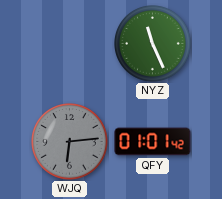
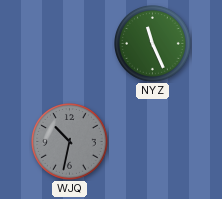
WJQ: 6:14 -> 10:32
QFY: 01:01 -> none
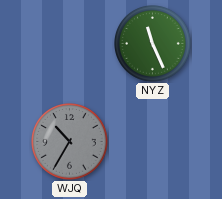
WJQ: 10:32 -> 10:35
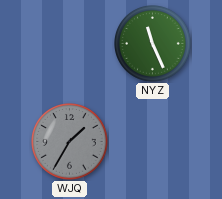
WJQ: 10:35 -> 1:35
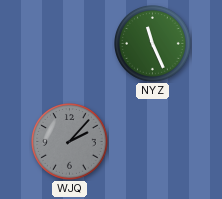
WJQ: 1:35 -> 2:07
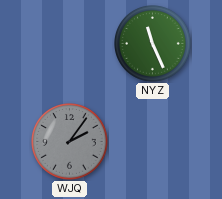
WJQ: 2:07 -> 2:06
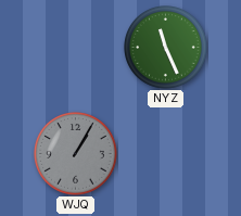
WJQ: 2:06 -> 1:05
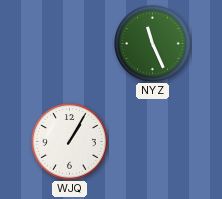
WJQ dial: grey -> white
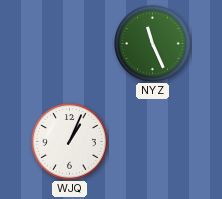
WJQ: 1:05 -> 1:04
